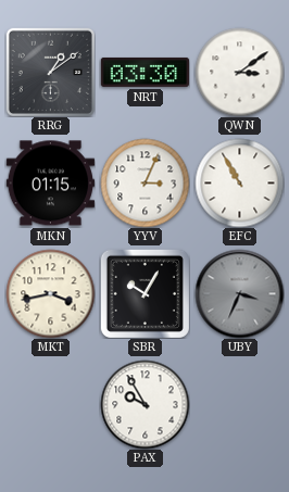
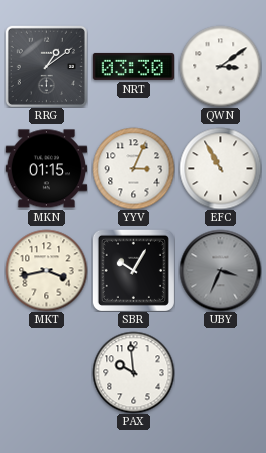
PAX: 9:55 -> 9:59
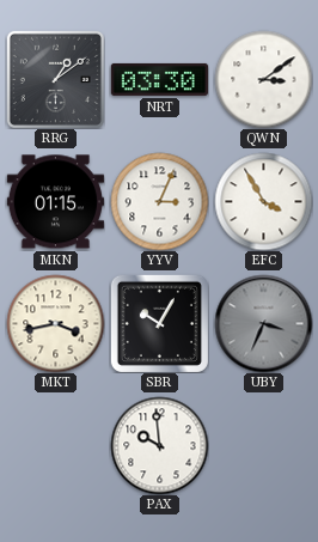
EFC: 10:55 -> 3:55
